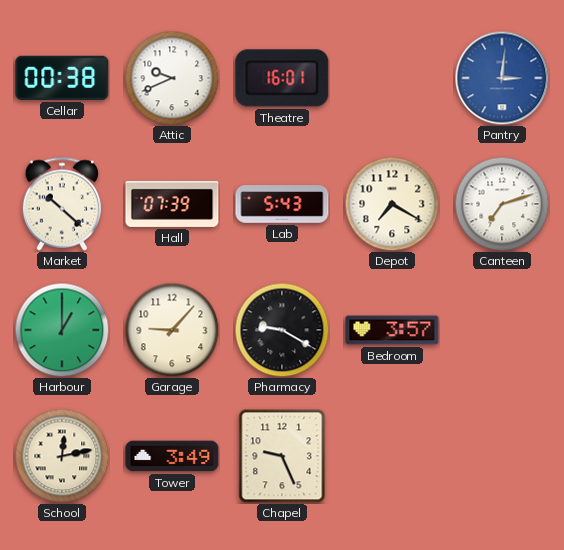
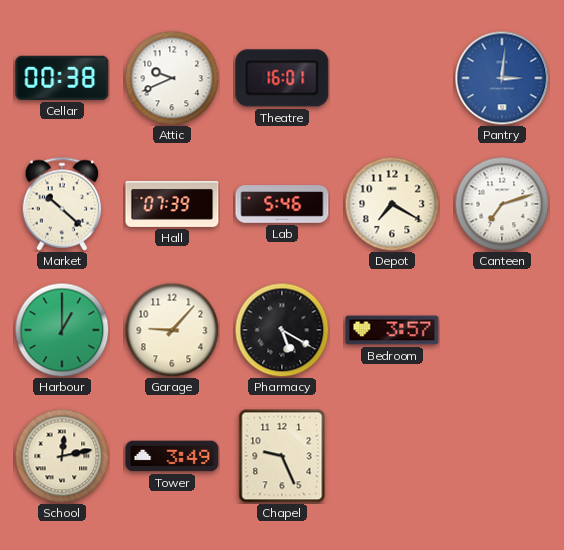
Lab: 5:43 -> 5:46
Pharmacy: 9:20 -> 5:20
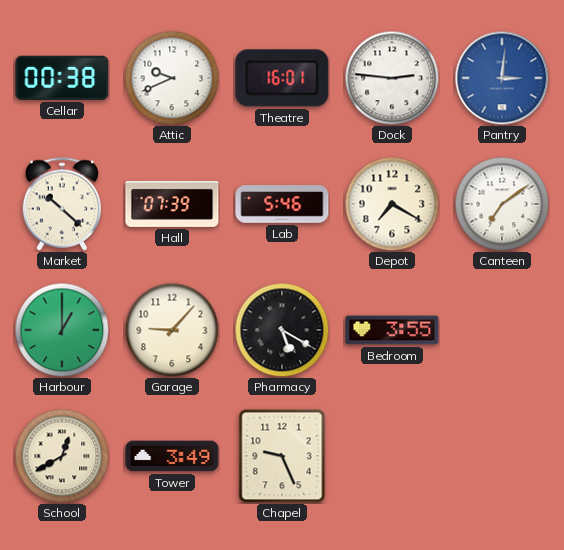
Dock: none -> 2:46
Canteen: 7:12 -> 7:09
Bedroom: 3:57 -> 3:55
School: 12:13 -> 12:40
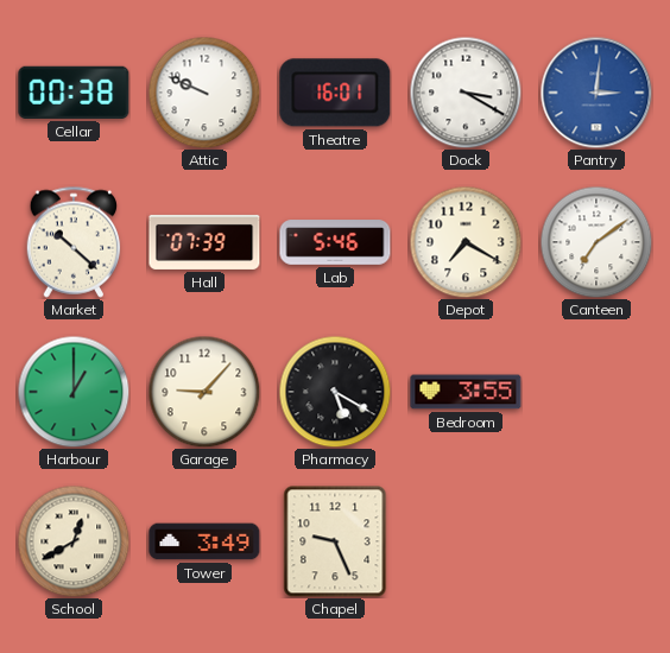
Attic: 9:41 -> 9:49
Dock: 2:46 -> 3:20
